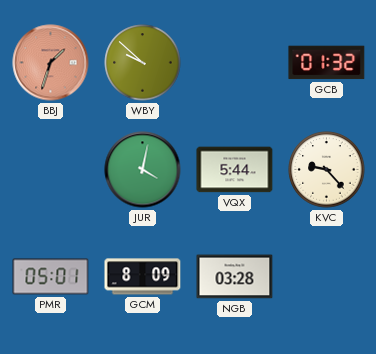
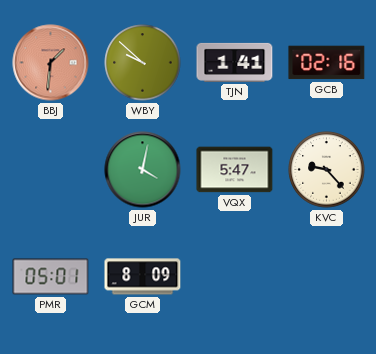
BBJ: 1:33 -> 1:31
TJN: none -> 1:41
GCB: 01:32 -> 02:16
VQX: 5:44 -> 5:47
NGB: 03:28 -> none
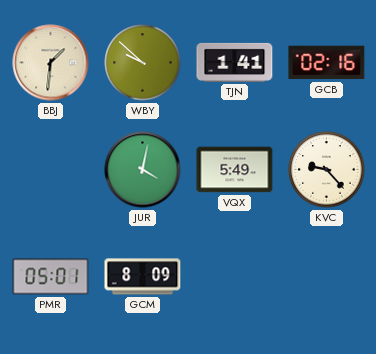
BBJ dial: salmon -> cream
VQX: 5:47 -> 5:49
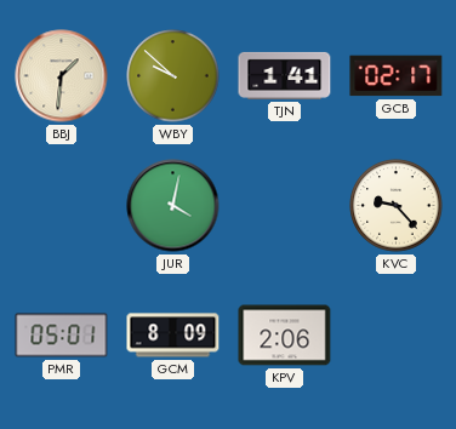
GCB: 02:16 -> 02:17
VQX: 5:49 -> none
KPV: none -> 2:06
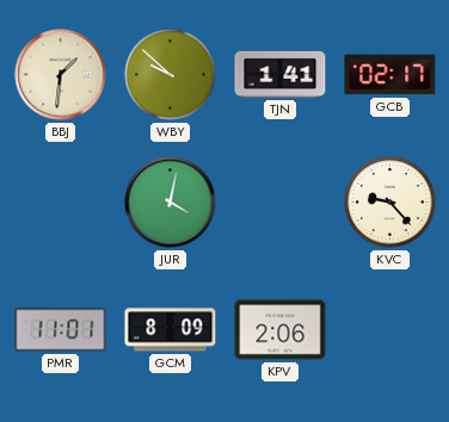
PMR: 05:01 -> 11:01
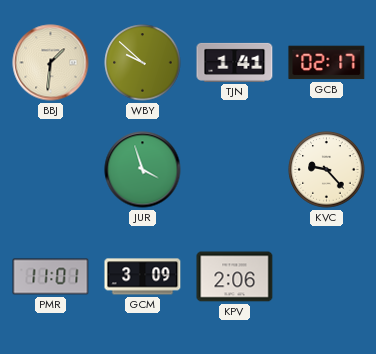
JUR: 4:02 -> 3:57
GCM: 8:09 -> 3:09
